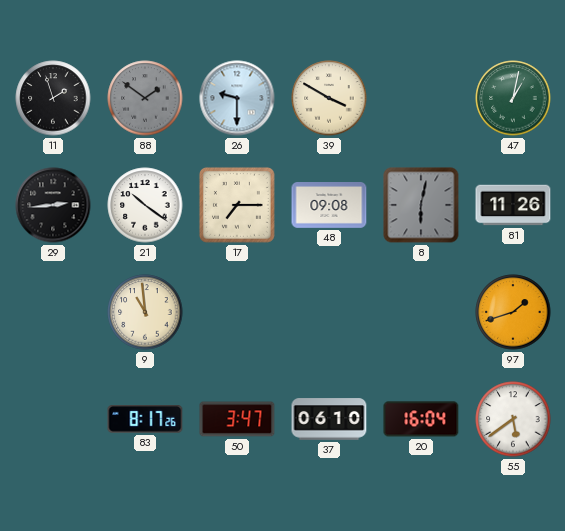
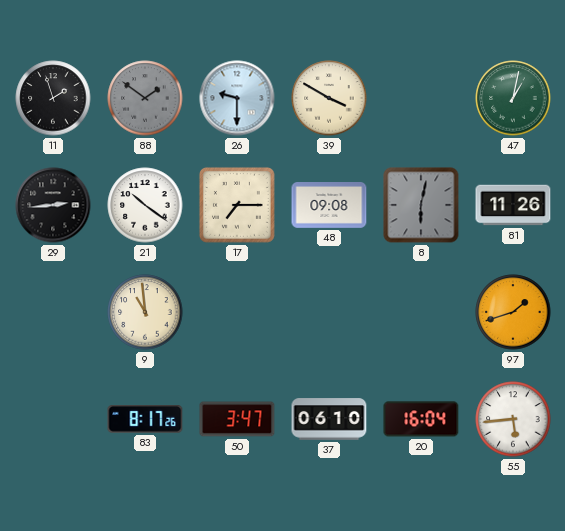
55: 5:39 -> 5:44
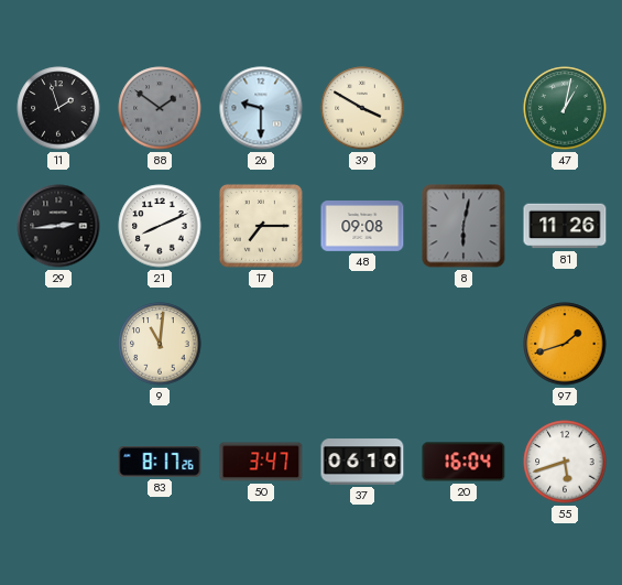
21: 10:21 -> 8:11
9: 10:59 -> 11:01
55: 5:44 -> 5:42
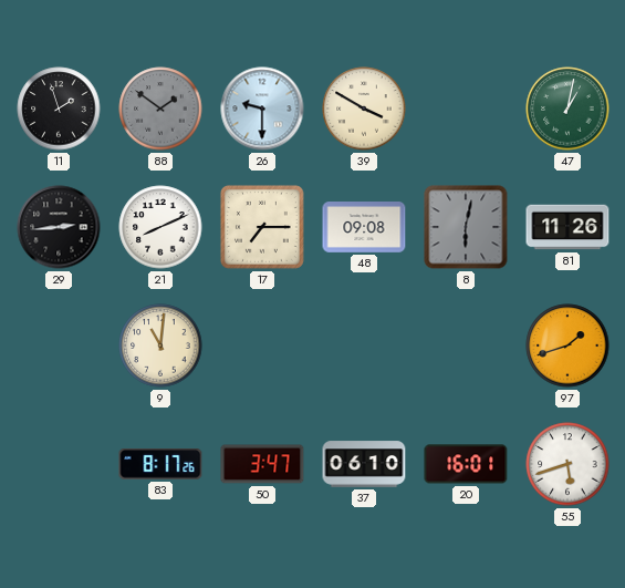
20: 16:04 -> 16:01
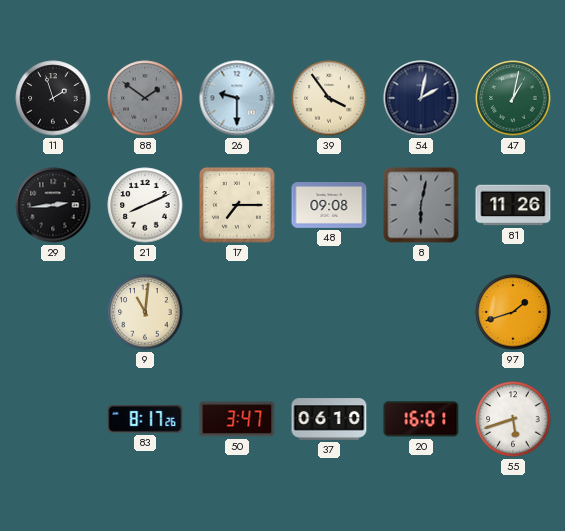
39: 3:50 -> 3:54
54: none -> 2:02
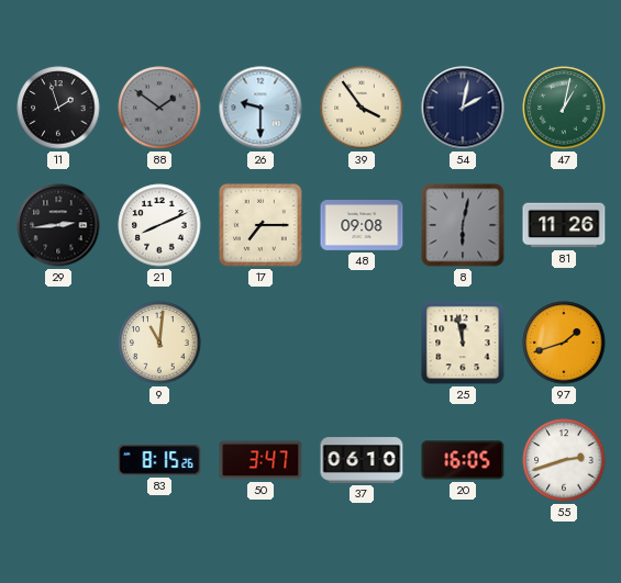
25: none -> 11:58
83: 8:17 -> 8:15
20: 16:01 -> 16:05
55: 5:42 -> 2:42
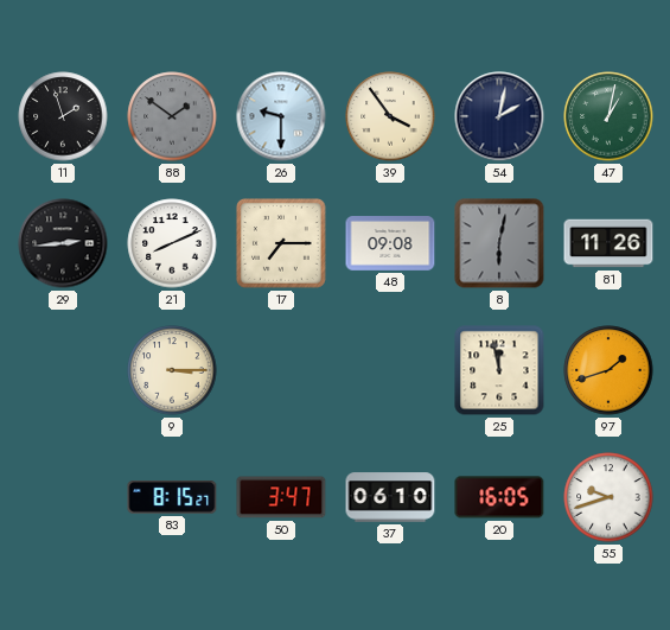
9: 11:01 -> 3:15
83: 8:15:26 -> 8:15:27
55: 2:42 -> 9:42
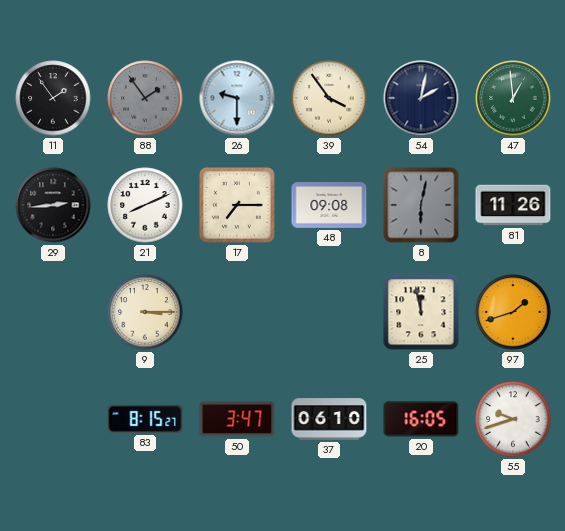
11: 1:57 -> 1:54
88: 1:51 -> 1:54
47: 1:02 -> 12:59
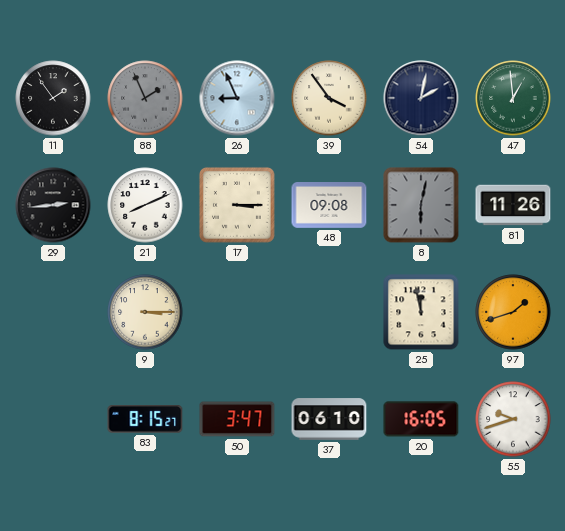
88: 1:54 -> 1:56
26: 9:30 -> 8:56
17: 7:15 -> 3:15
